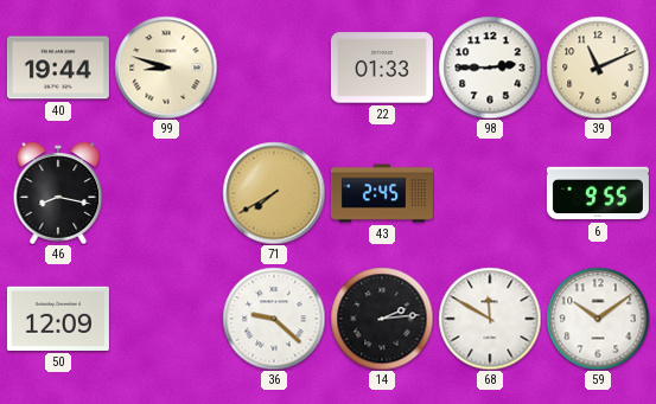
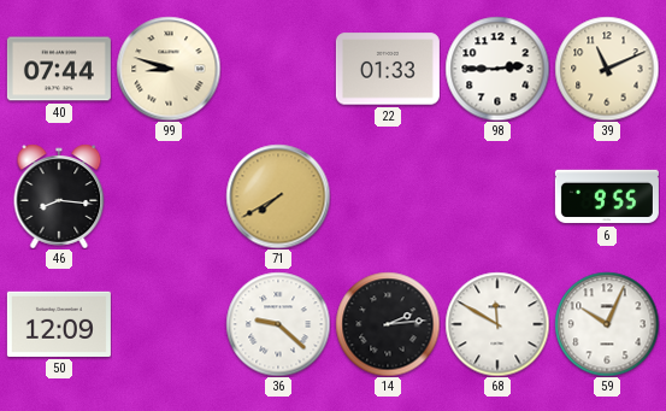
40: 19:44 -> 07:44
46: 8:17 -> 8:16
43: 2:45 -> none
59: 10:09 -> 10:04
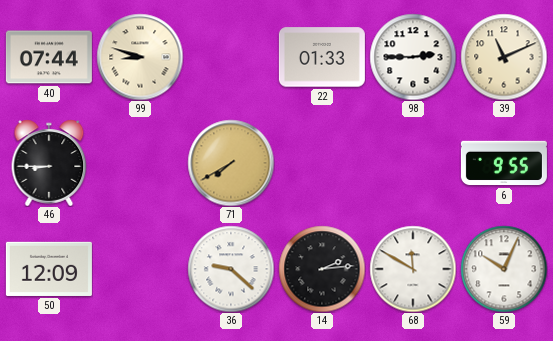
46: 8:16 -> 8:45
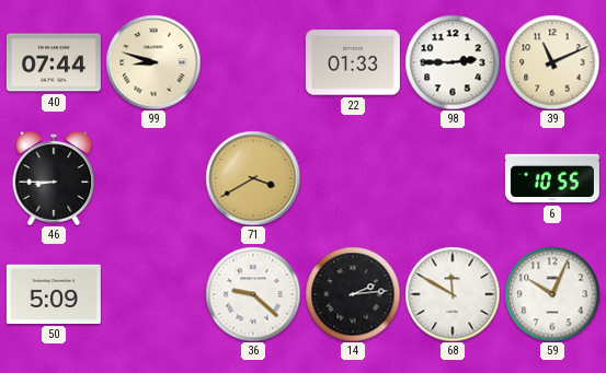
71: 7:40 -> 3:40
6: 9:55 -> 10:55
50: 12:09 -> 5:09
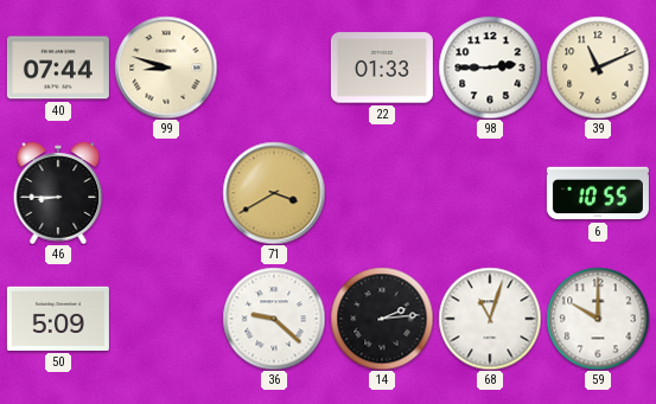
68: 11:50 -> 11:03
59: 10:04 -> 10:00
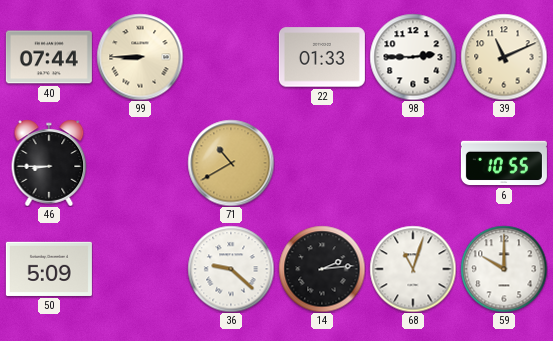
99: 8:48 -> 8:45
71: 3:40 -> 10:40
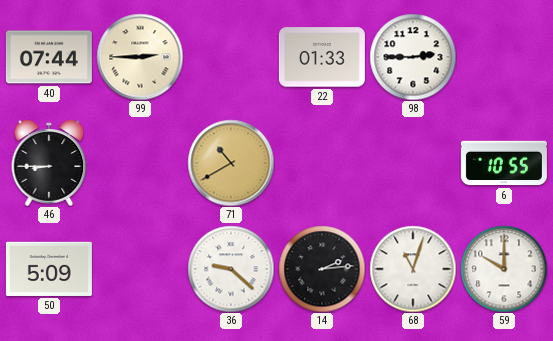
99: 8:45 -> 2:45
39: 11:11 -> none
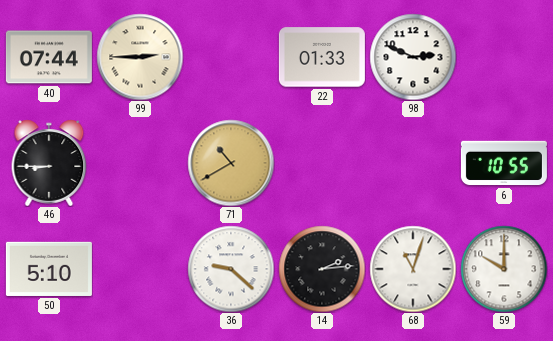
98: 2:45 -> 2:49
50: 5:09 -> 5:10
